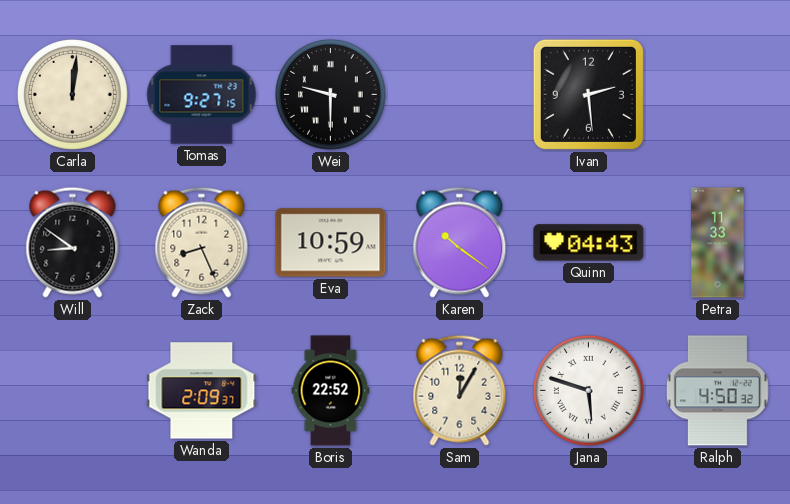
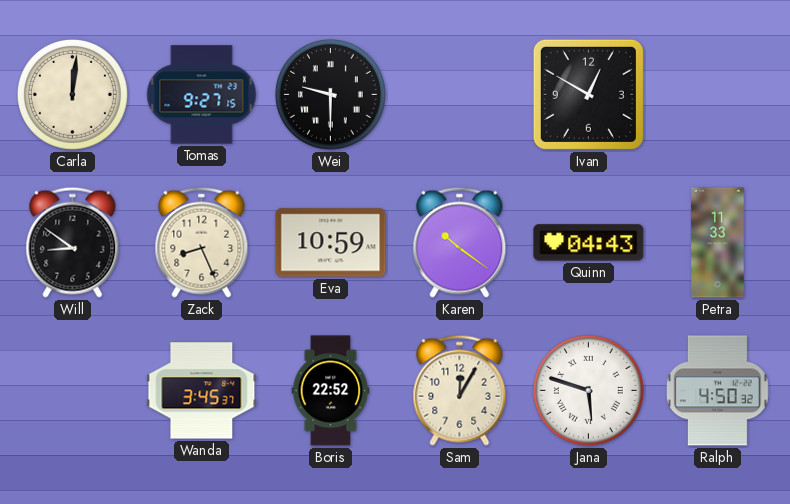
Ivan: 2:29 -> 12:50
Wanda: 2:09 -> 3:45
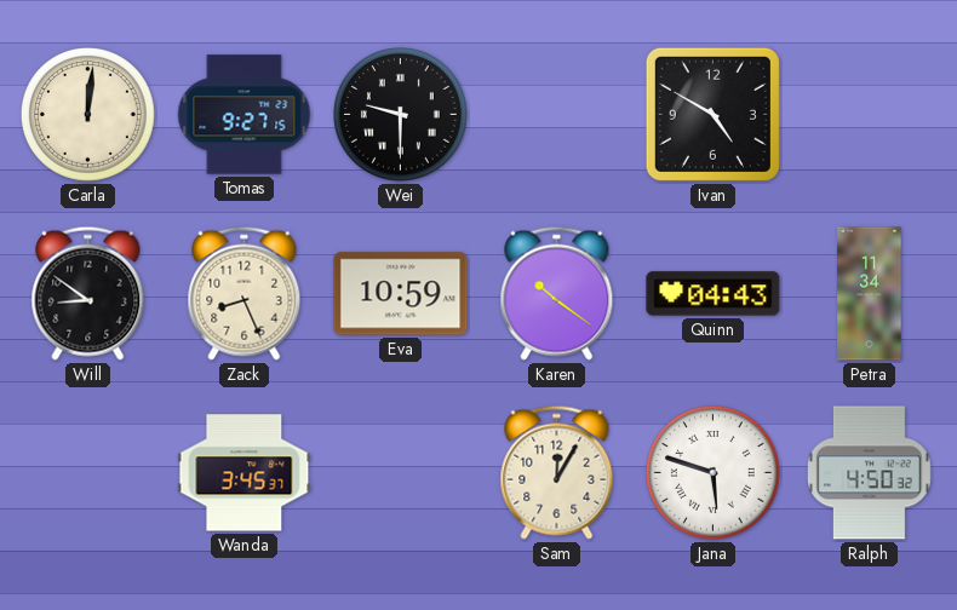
Ivan: 12:50 -> 4:50
Petra: 11:33 -> 11:34
Boris: 22:52 -> none
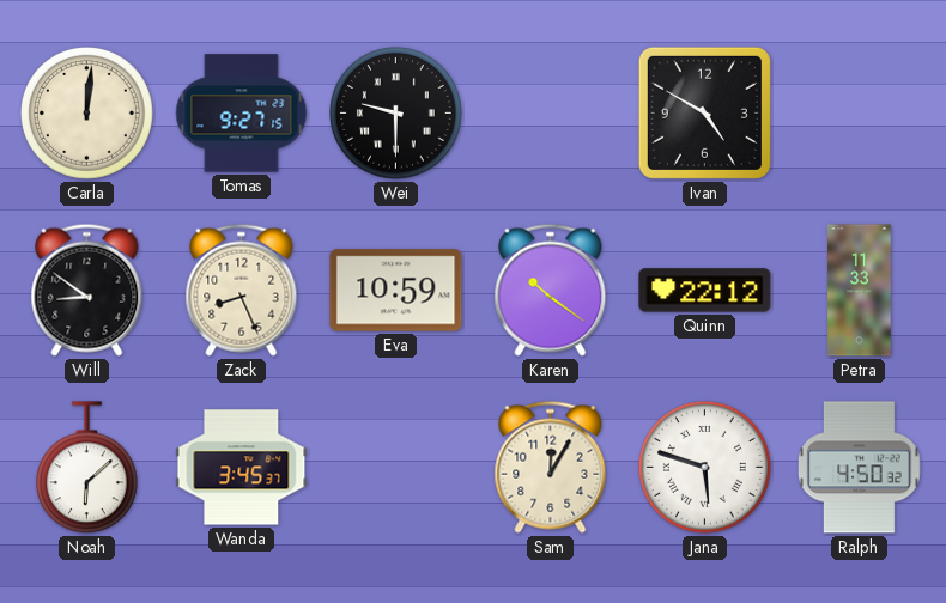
Quinn: 04:43 -> 22:12
Petra: 11:34 -> 11:33
Noah: none -> 6:08
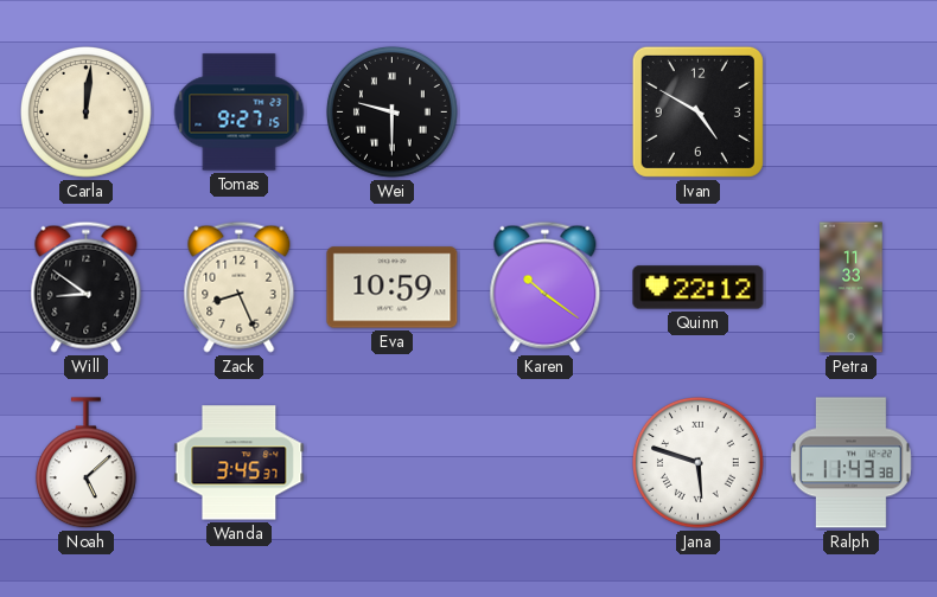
Noah: 6:08 -> 5:08
Sam: 12:05 -> none
Ralph: 4:50 -> 11:43
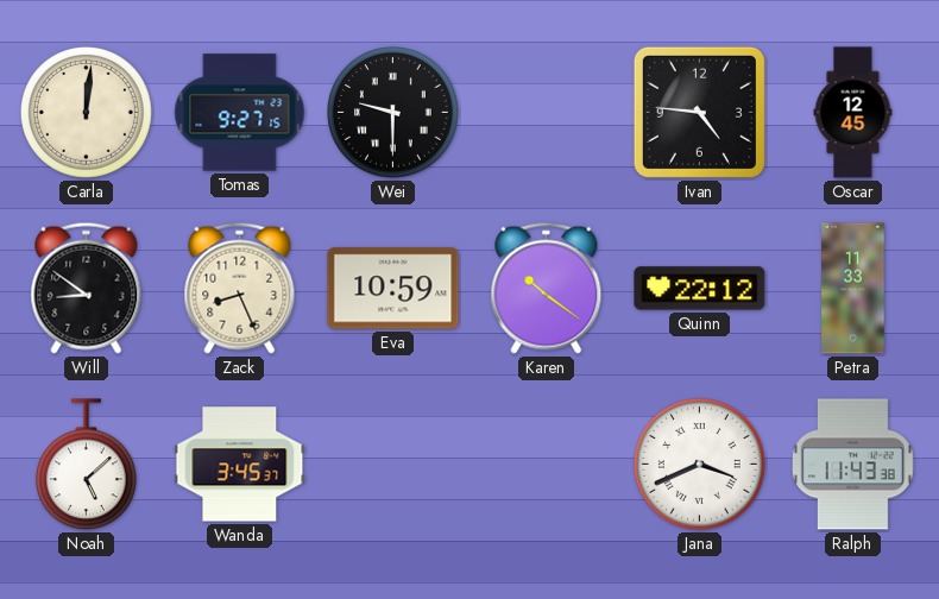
Ivan: 4:50 -> 4:46
Oscar: none -> 12:45
Jana: 5:48 -> 3:41
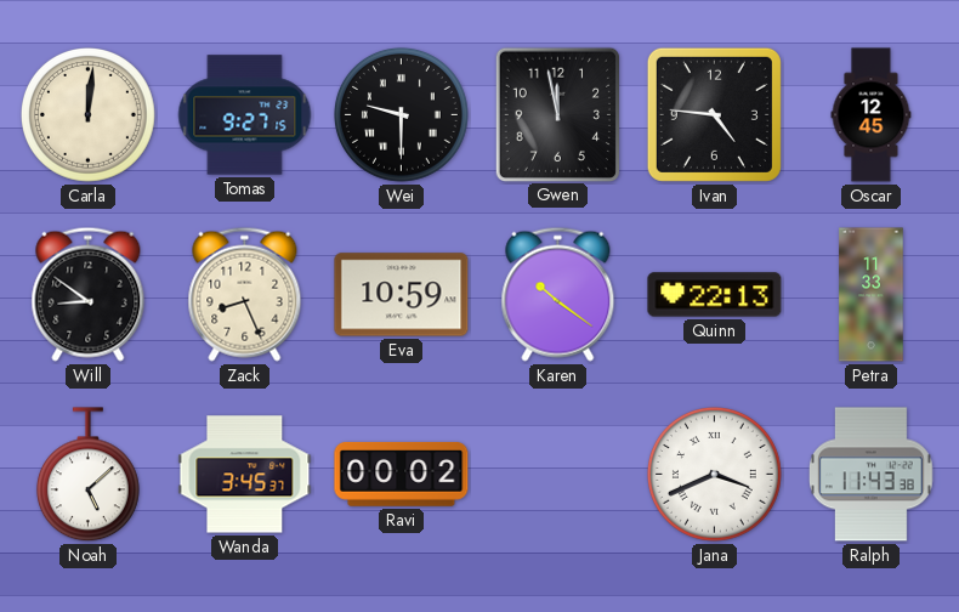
Gwen: none -> 11:58
Quinn: 22:12 -> 22:13
Ravi: none -> 00:02
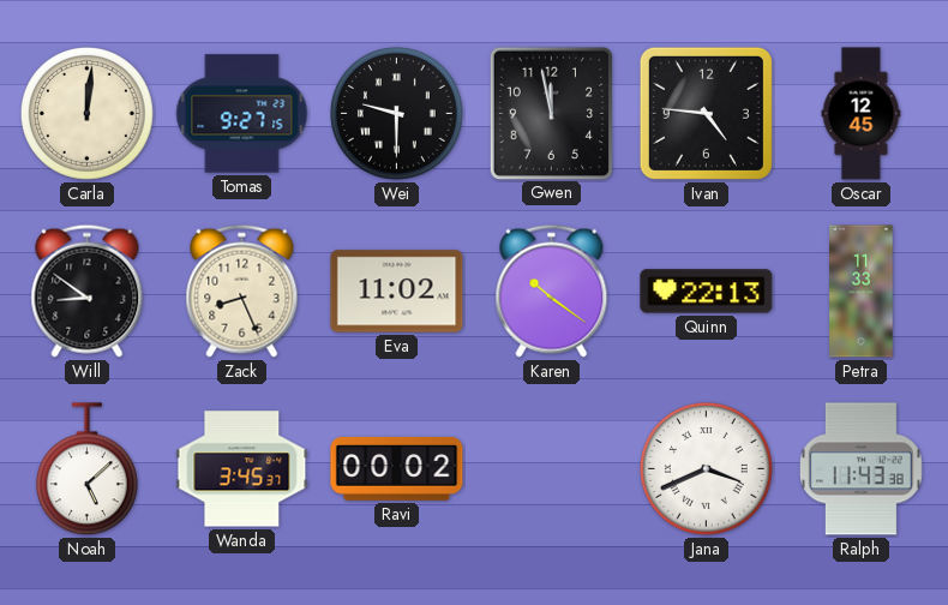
Eva: 10:59 -> 11:02
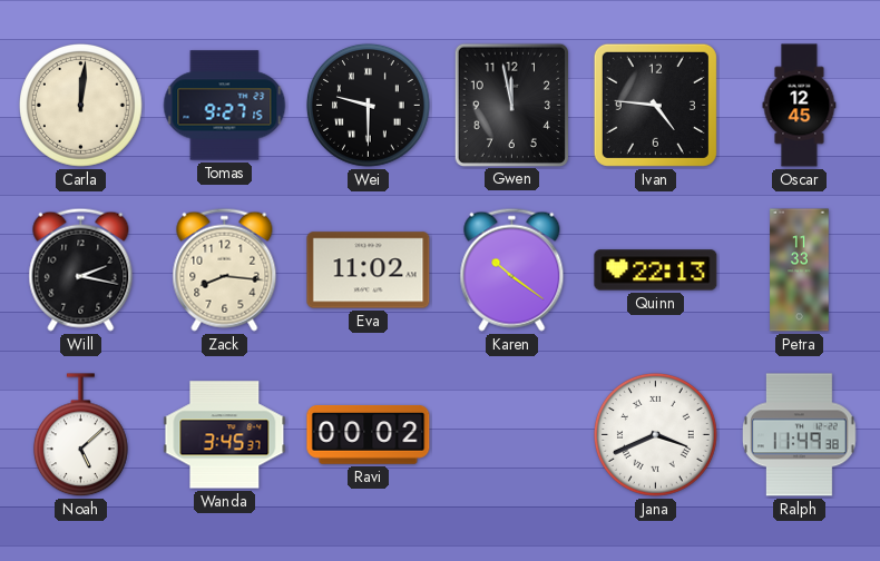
Will: 8:51 -> 2:17
Zack: 8:26 -> 8:16
Ralph: 11:43 -> 11:49
